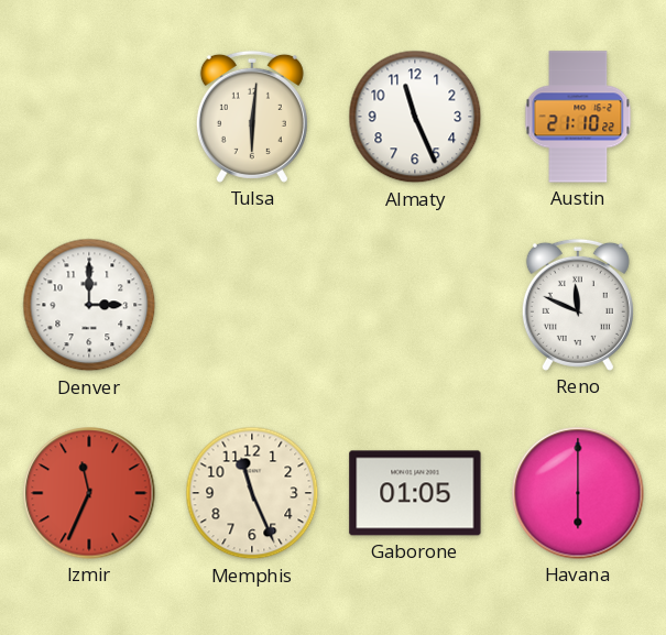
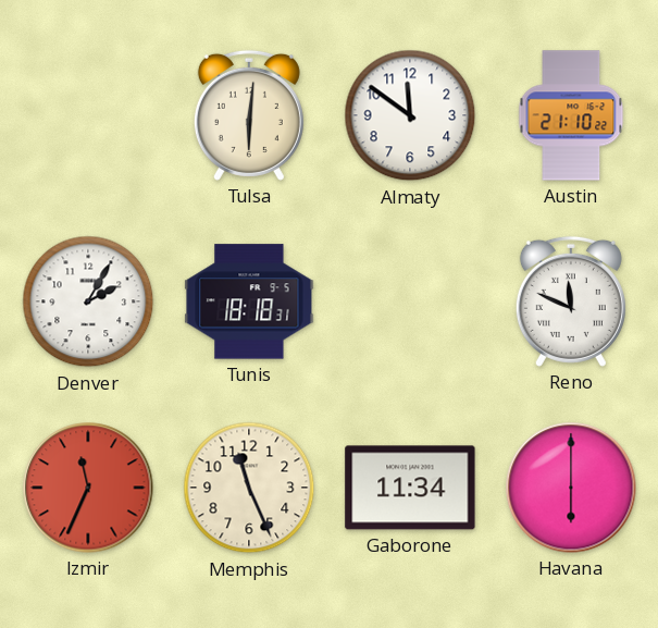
Almaty: 11:26 -> 11:51
Denver: 3:00 -> 2:05
Tunis: none -> 18:18
Gaborone: 01:05 -> 11:34
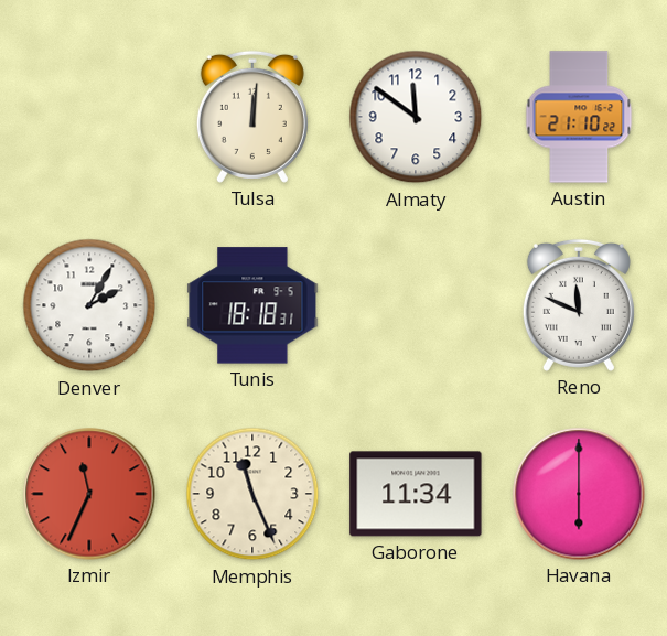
Tulsa: 6:01 -> 12:01
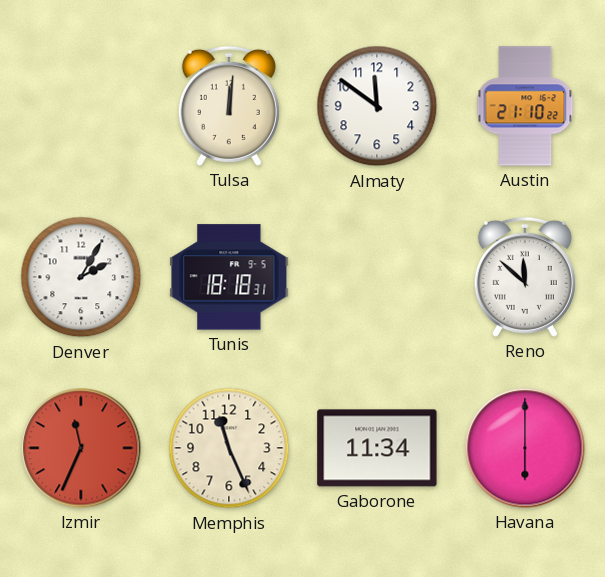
Reno: 11:49 -> 11:52
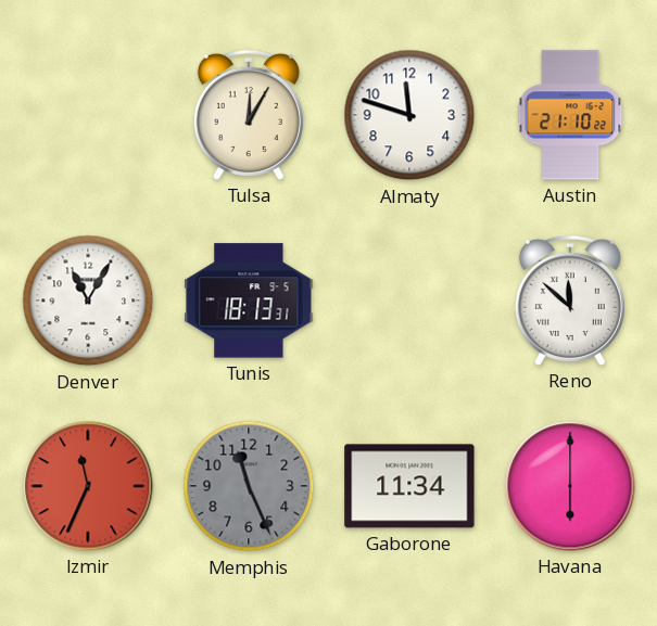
Tulsa: 12:01 -> 12:05
Almaty: 11:51 -> 11:48
Denver: 2:05 -> 11:05
Tunis: 18:18 -> 18:13
Memphis dial: cream -> grey
